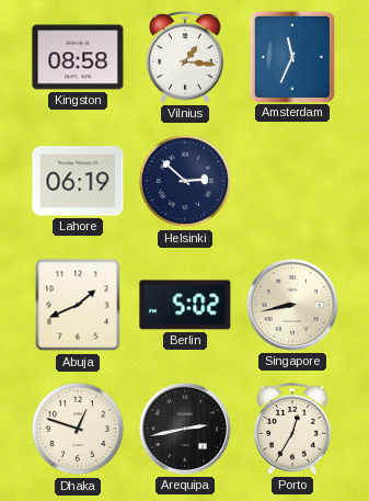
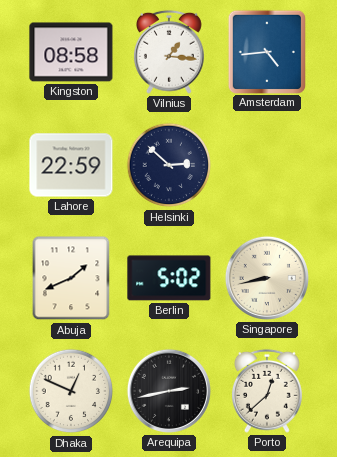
Amsterdam: 11:34 -> 4:44
Lahore: 06:19 -> 22:59
Dhaka: 12:48 -> 12:49
Porto: 12:35 -> 12:38
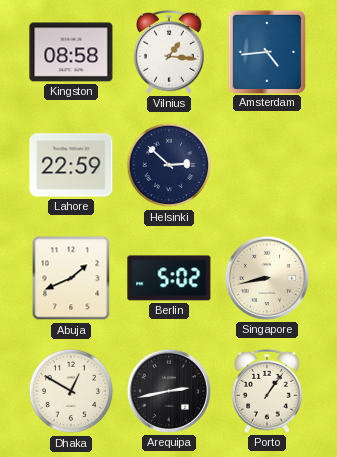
Dhaka: 12:49 -> 12:50
Porto: 12:38 -> 1:06
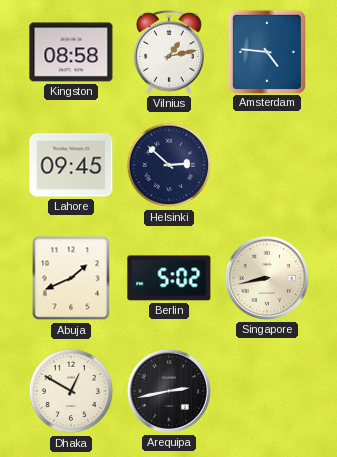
Vilnius: 1:16 -> 1:13
Amsterdam: 4:44 -> 4:46
Lahore: 22:59 -> 09:45
Porto: 1:06 -> none
